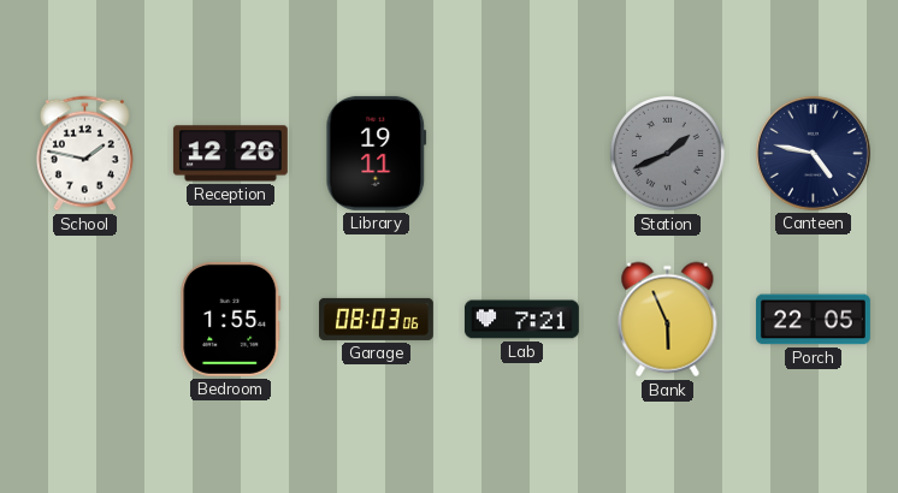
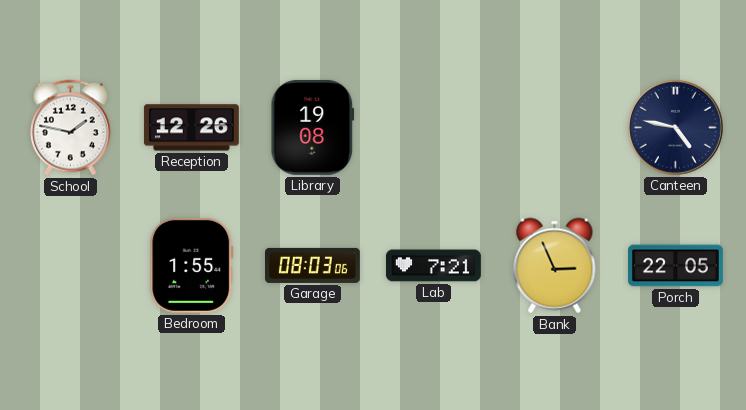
Library: 19:11 -> 19:08
Station: 1:41 -> none
Bank: 5:56 -> 2:56
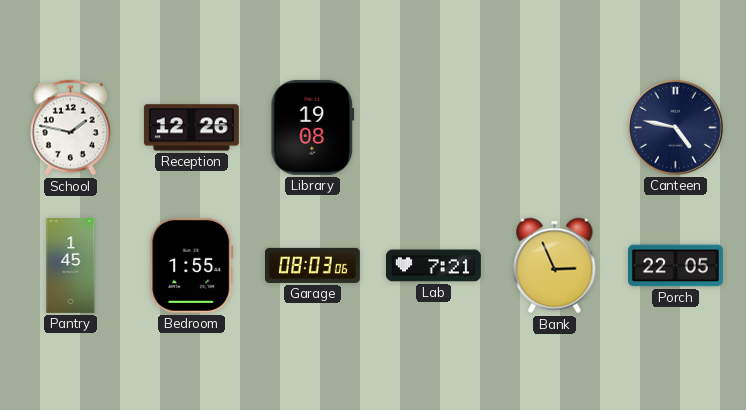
Pantry: none -> 1:45
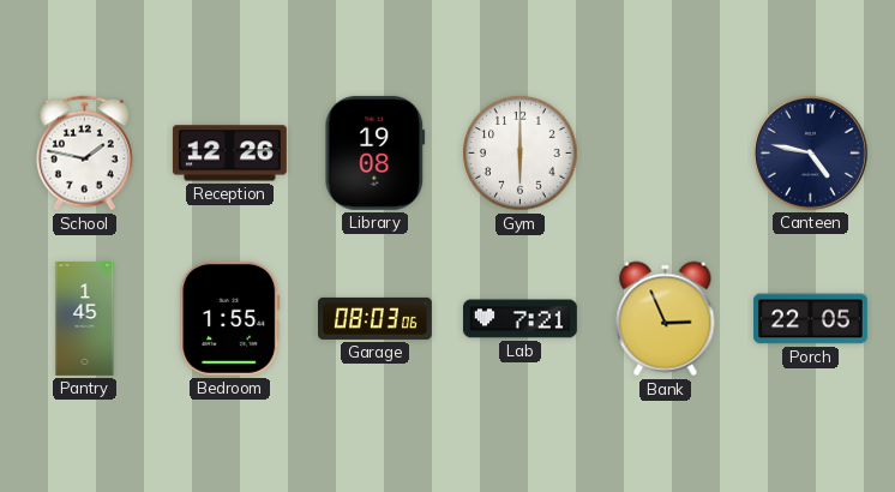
Gym: none -> 6:00
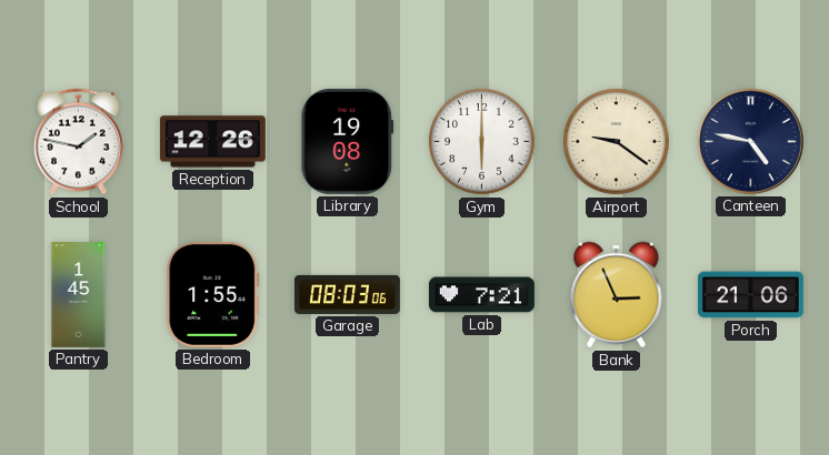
Airport: none -> 9:21
Porch: 22:05 -> 21:06
